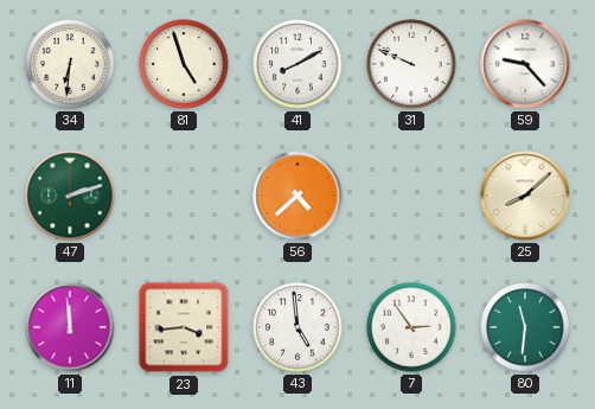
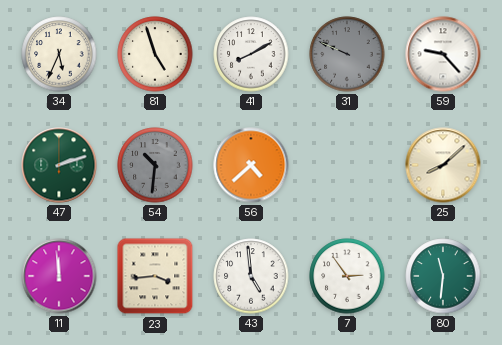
34: 6:31 -> 5:34
31 dial: white -> grey
54: none -> 10:31
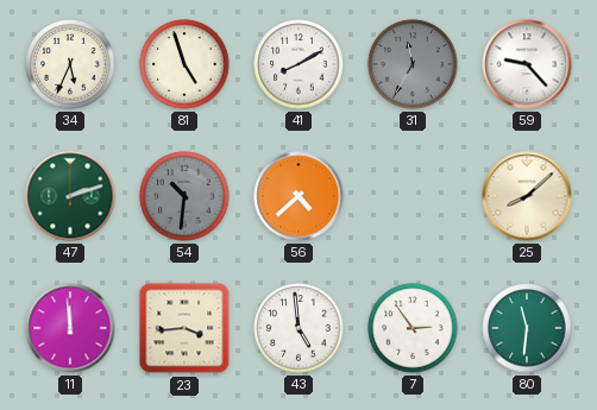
31: 9:49 -> 11:35
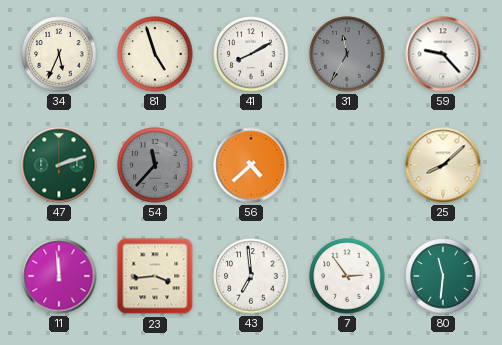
54: 10:31 -> 11:37
43: 4:59 -> 6:59
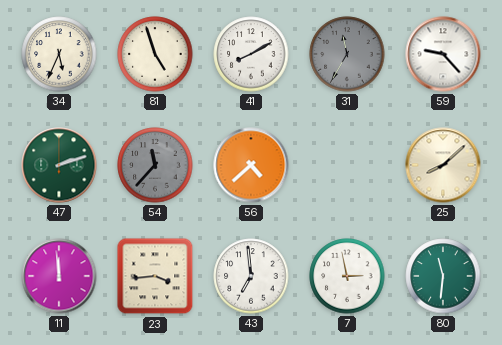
7: 2:54 -> 2:58
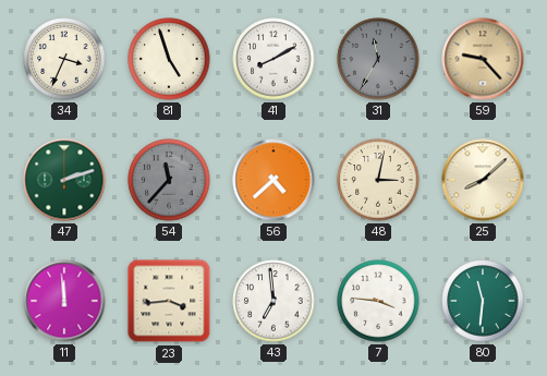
34: 5:34 -> 3:34
59 dial: white -> champagne
48: none -> 3:02
7: 2:58 -> 3:46
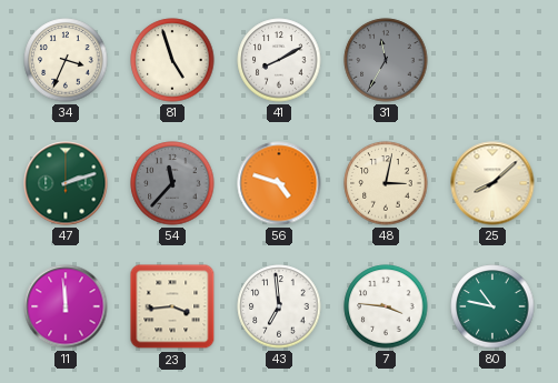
59: 9:23 -> none
56: 4:38 -> 4:48
80: 11:31 -> 10:47
